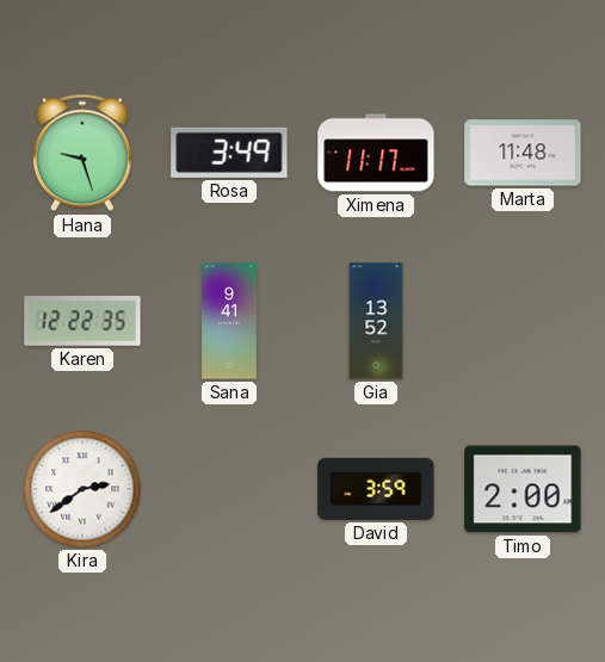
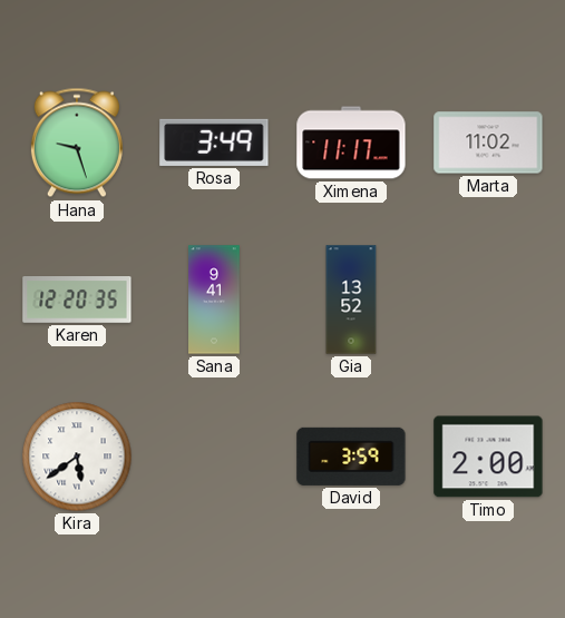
Marta: 11:48 -> 11:02
Karen: 12:22 -> 12:20
Kira: 2:39 -> 5:39
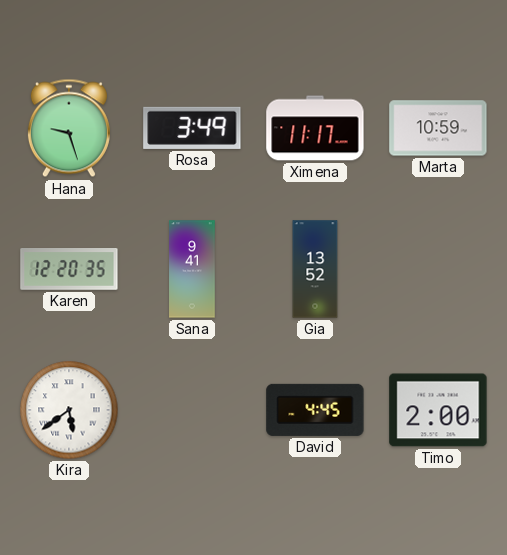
Marta: 11:02 -> 10:59
David: 3:59 -> 4:45
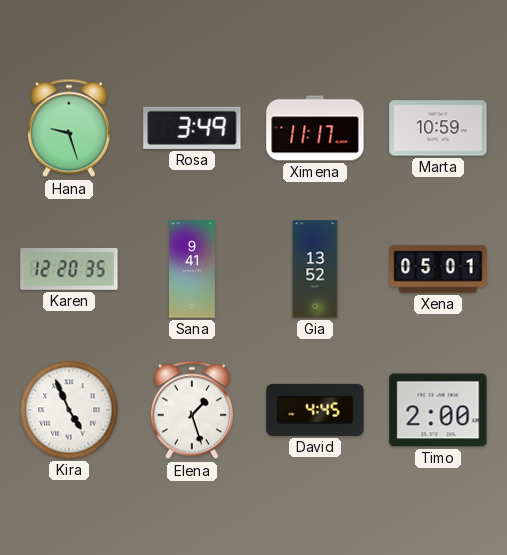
Xena: none -> 05:01
Kira: 5:39 -> 4:56
Elena: none -> 1:27
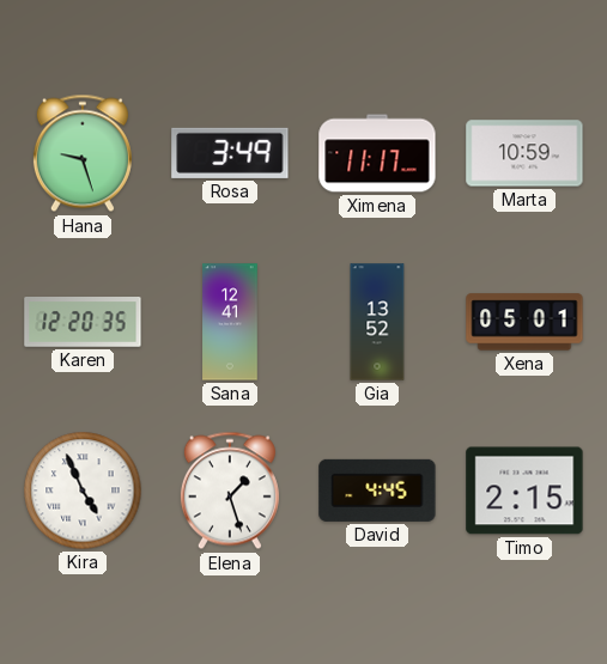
Sana: 9:41 -> 12:41
Timo: 2:00 -> 2:15
